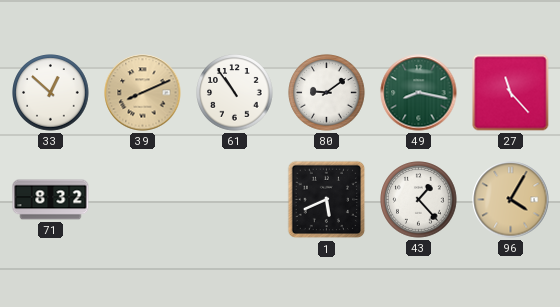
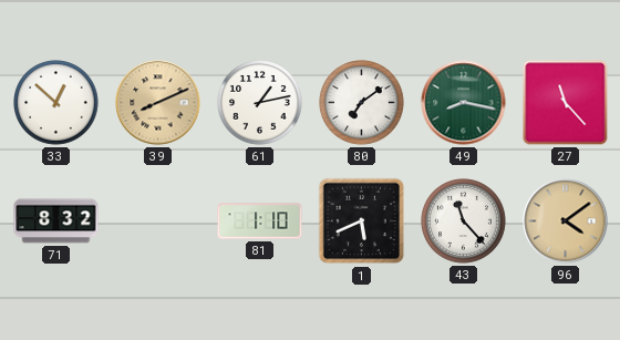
61: 10:54 -> 1:13
80: 9:09 -> 7:09
81: none -> 1:10
43: 1:23 -> 11:23
96: 4:05 -> 4:09
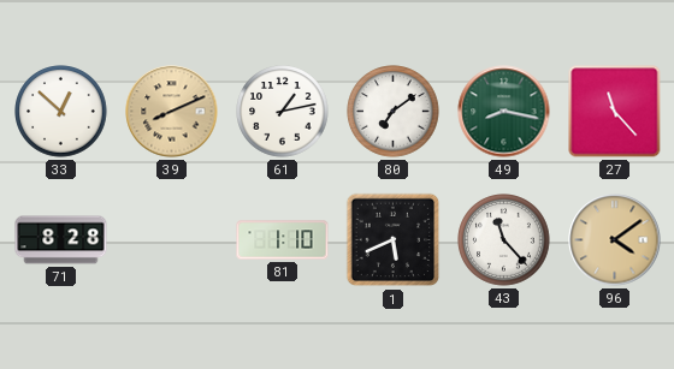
71: 8:32 -> 8:28
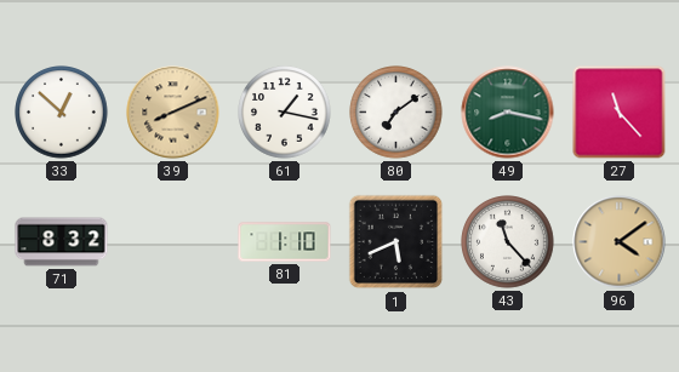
61: 1:13 -> 1:17
71: 8:28 -> 8:32
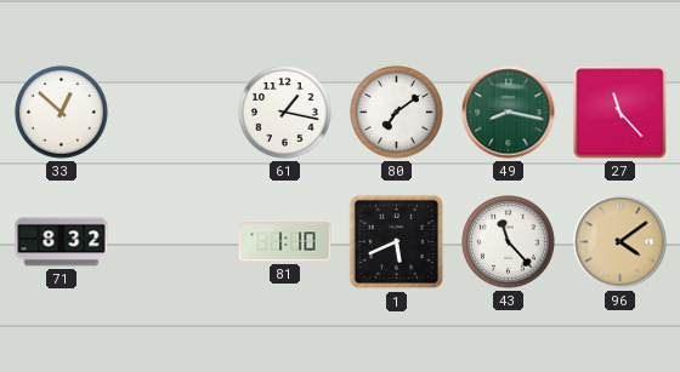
39: 8:11 -> none
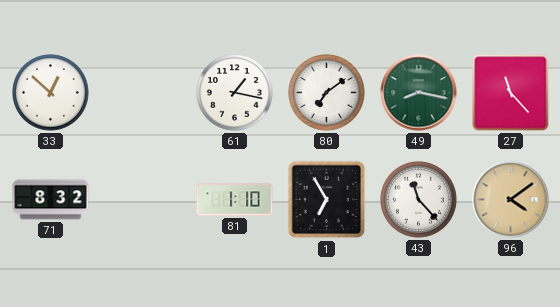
1: 5:41 -> 6:55
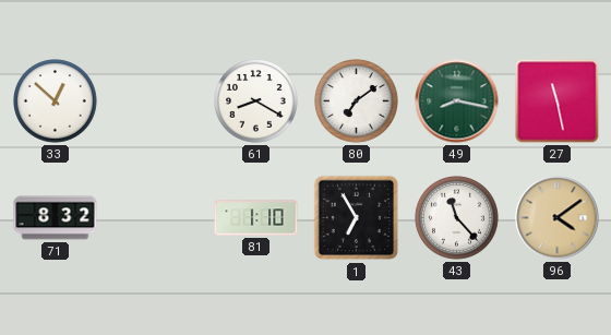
61: 1:17 -> 8:20
27: 11:23 -> 11:28
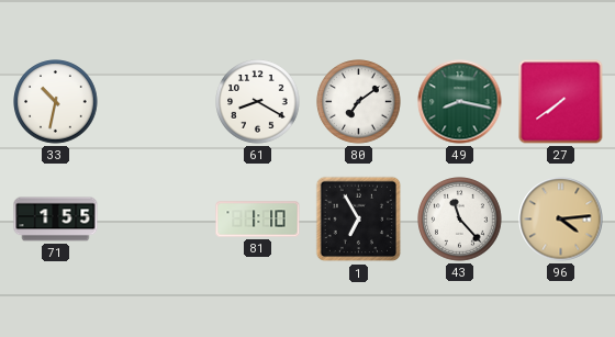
33: 12:52 -> 10:32
27: 11:28 -> 7:39
71: 8:32 -> 1:55
96: 4:09 -> 4:14
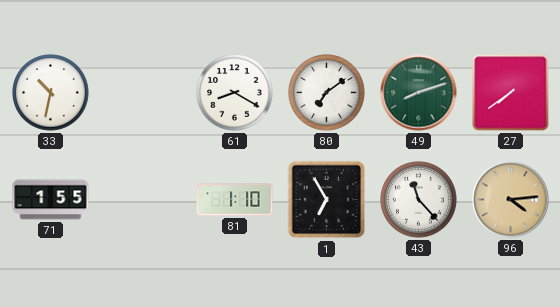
49: 8:17 -> 8:12
